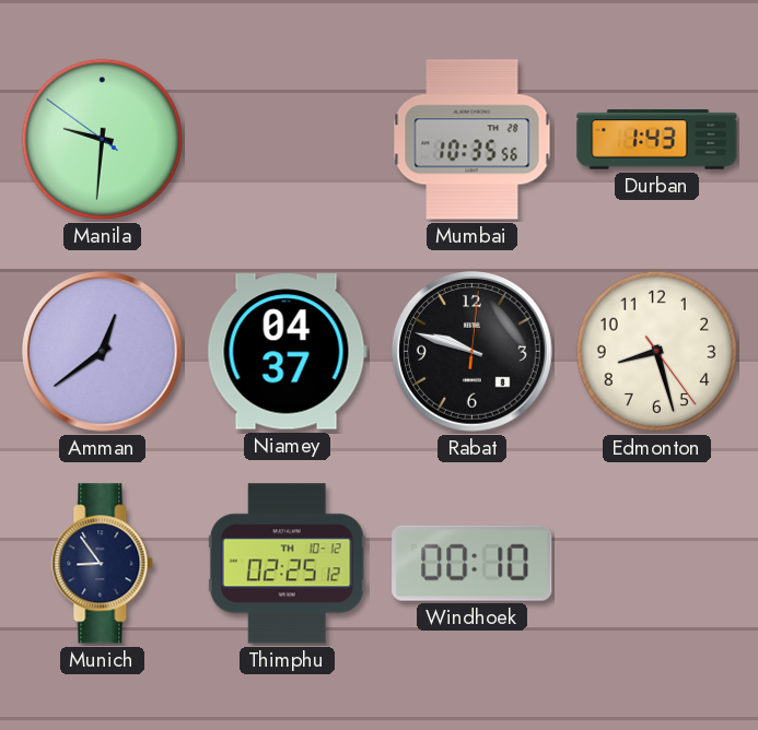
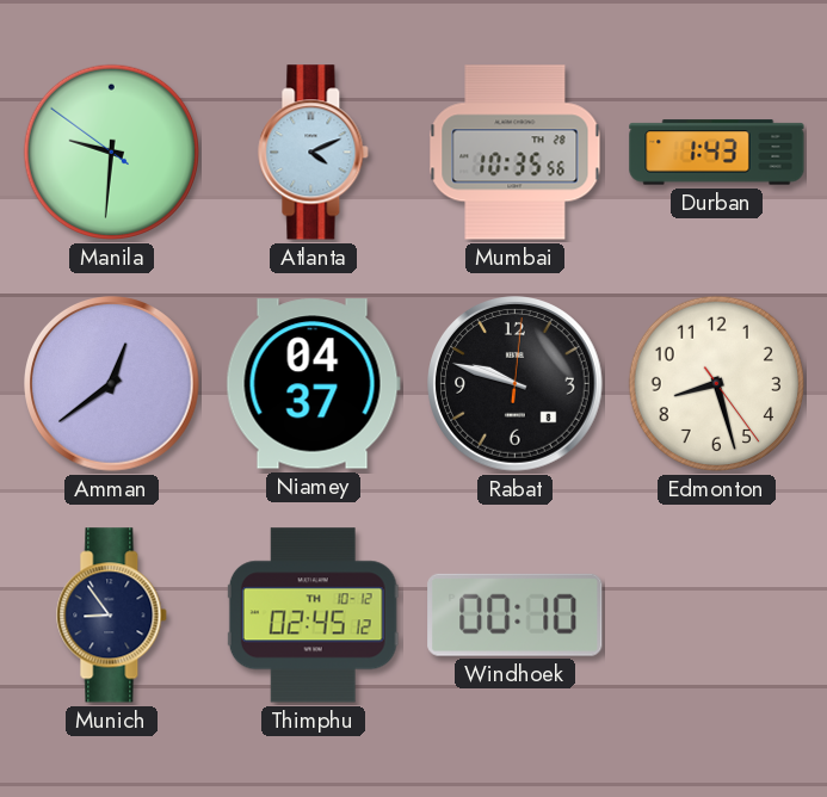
Atlanta: none -> 4:11
Thimphu: 02:25 -> 02:45
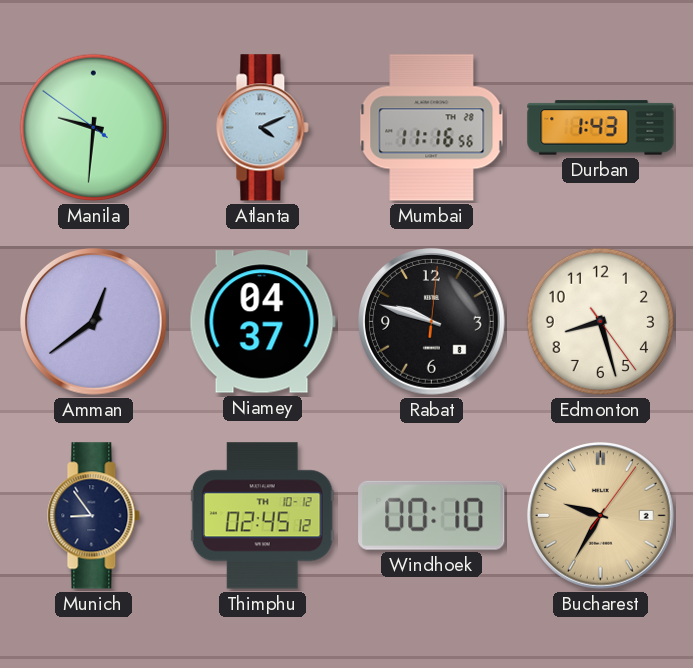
Mumbai: 10:35 -> 11:16
Bucharest: none -> 9:35
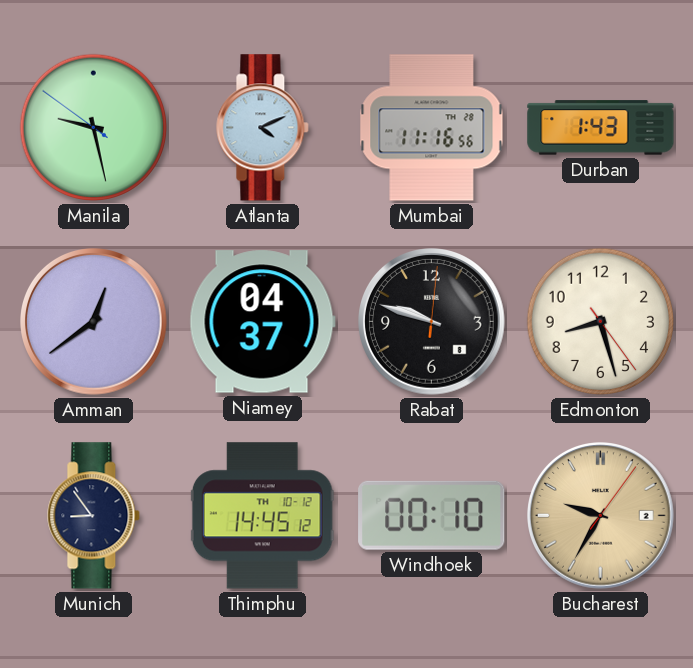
Manila: 9:30 -> 9:27
Thimphu: 02:45 -> 14:45
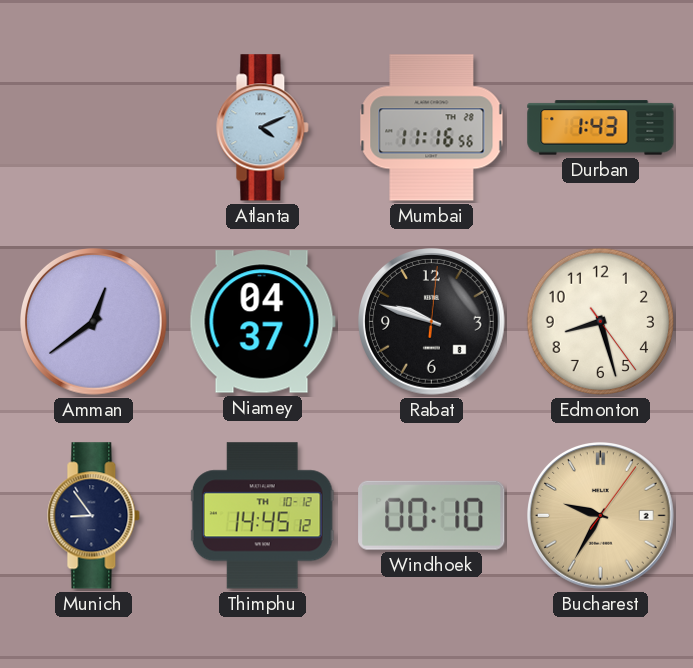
Manila: 9:27 -> none
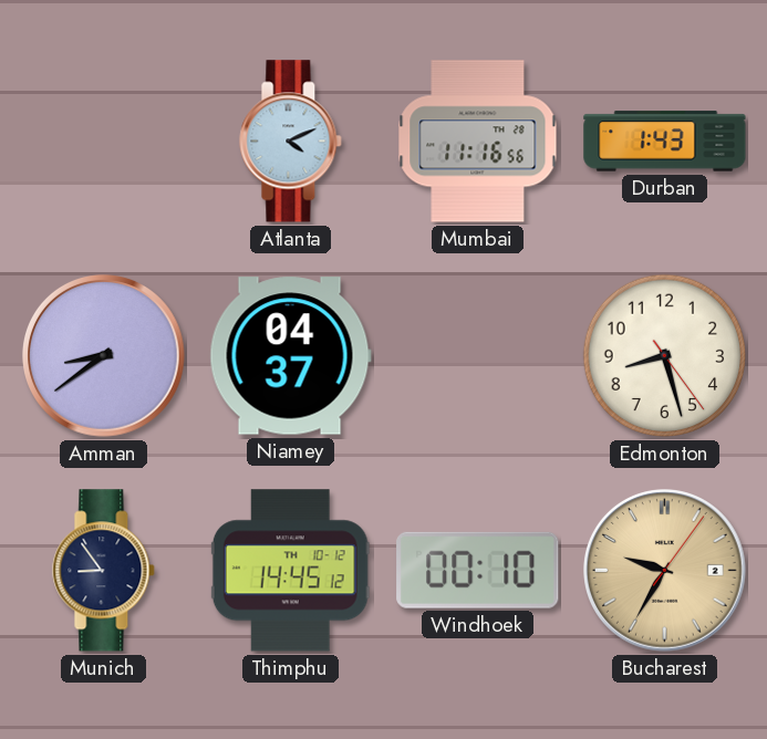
Amman: 12:39 -> 8:39
Rabat: 9:48 -> none
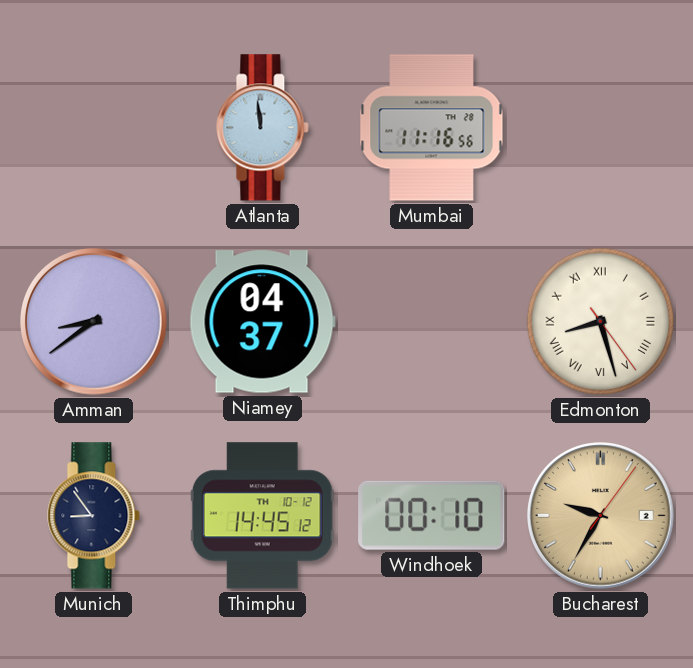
Atlanta: 4:11 -> 11:59
Durban: 1:43 -> none
Edmonton numerals: Arabic -> Roman
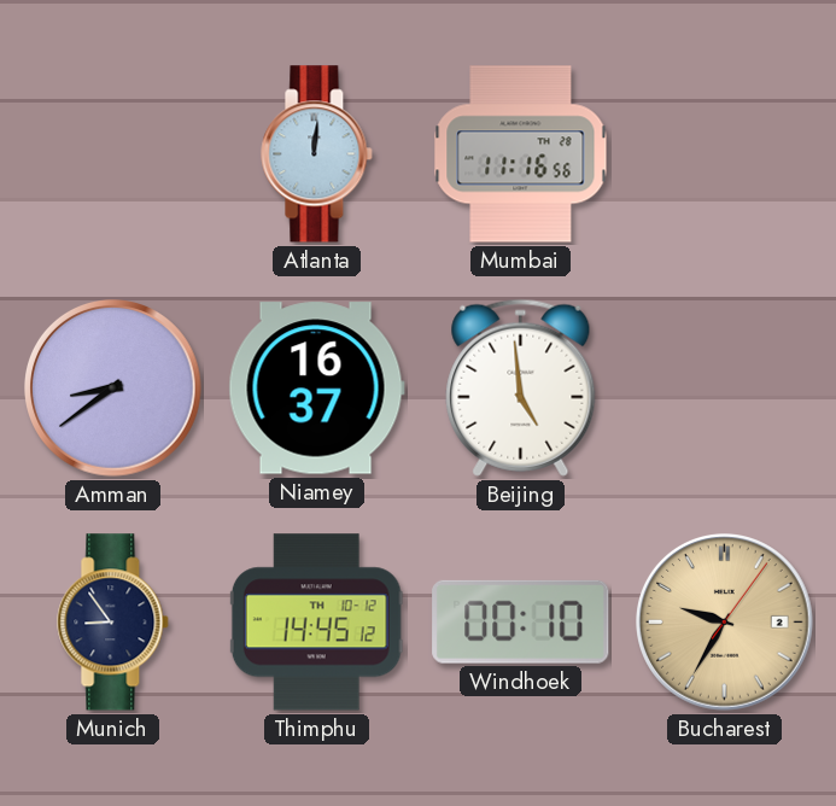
Atlanta: 11:59 -> 12:01
Niamey: 04:37 -> 16:37
Beijing: none -> 4:59
Edmonton: 8:27 -> none
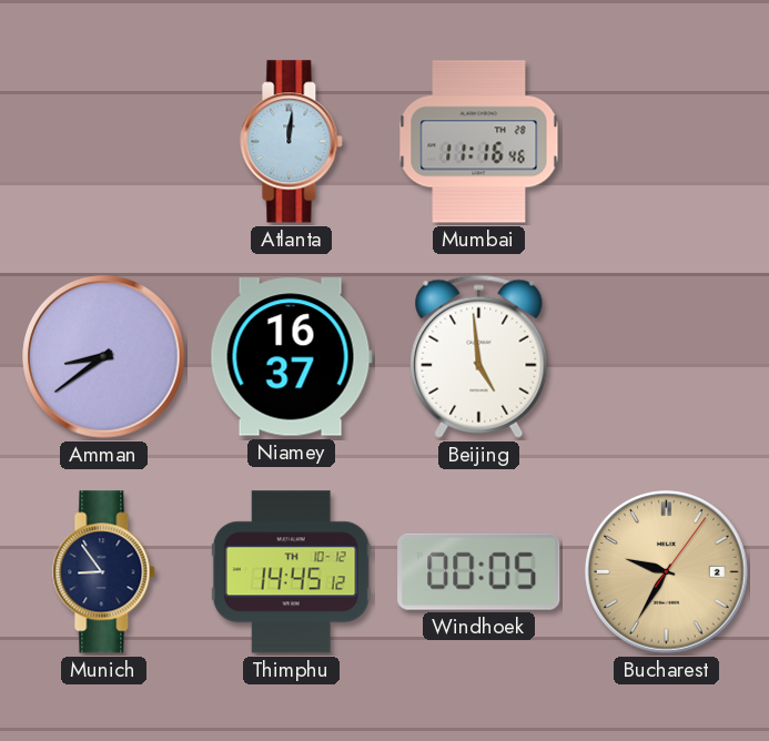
Mumbai: 11:16:56 -> 11:16:46
Windhoek: 00:10 -> 00:05
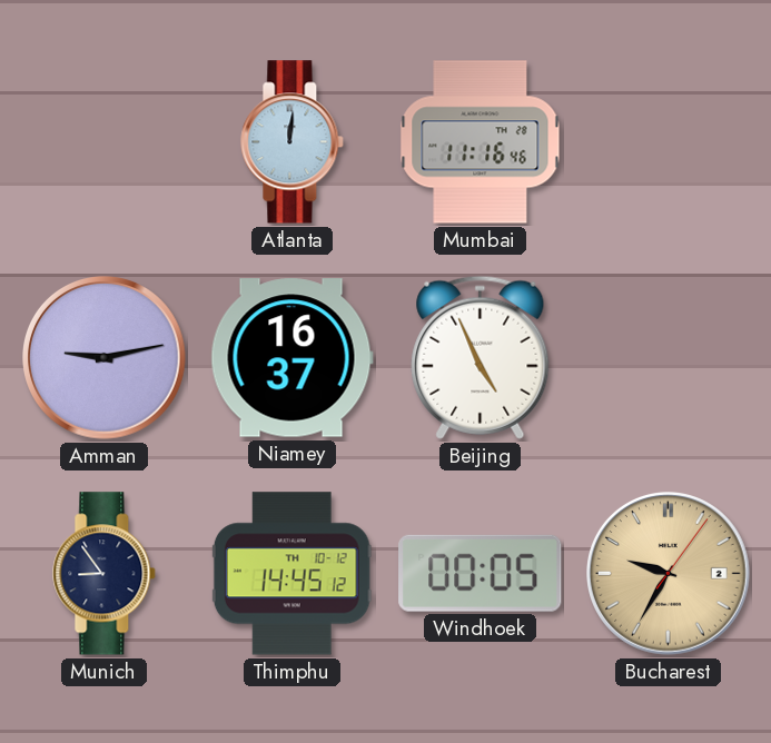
Amman: 8:39 -> 9:13
Beijing: 4:59 -> 4:56
